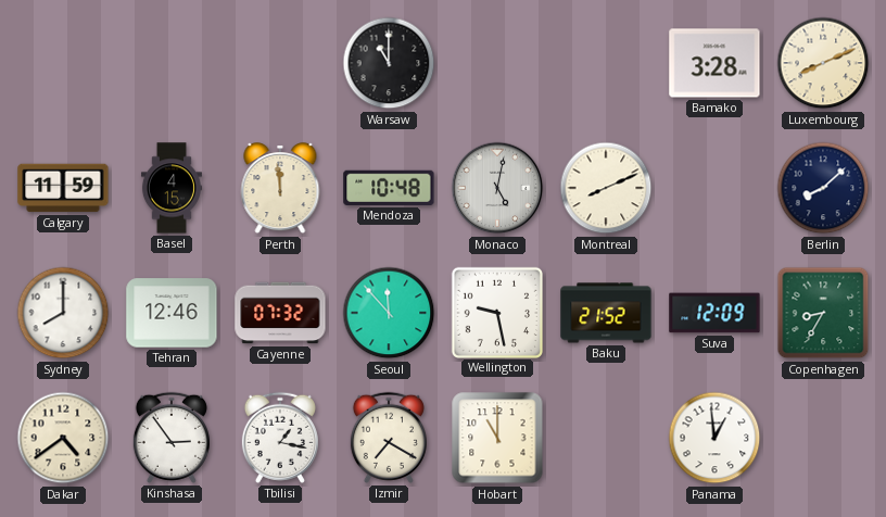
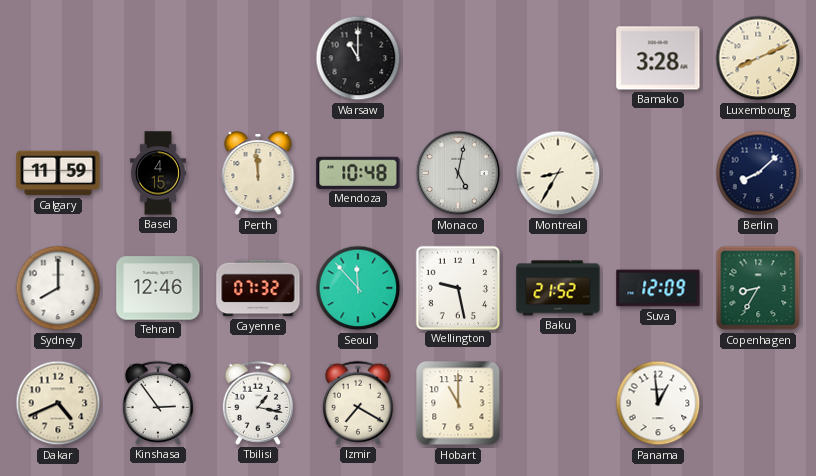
Montreal: 8:11 -> 8:35
Dakar: 4:39 -> 4:41
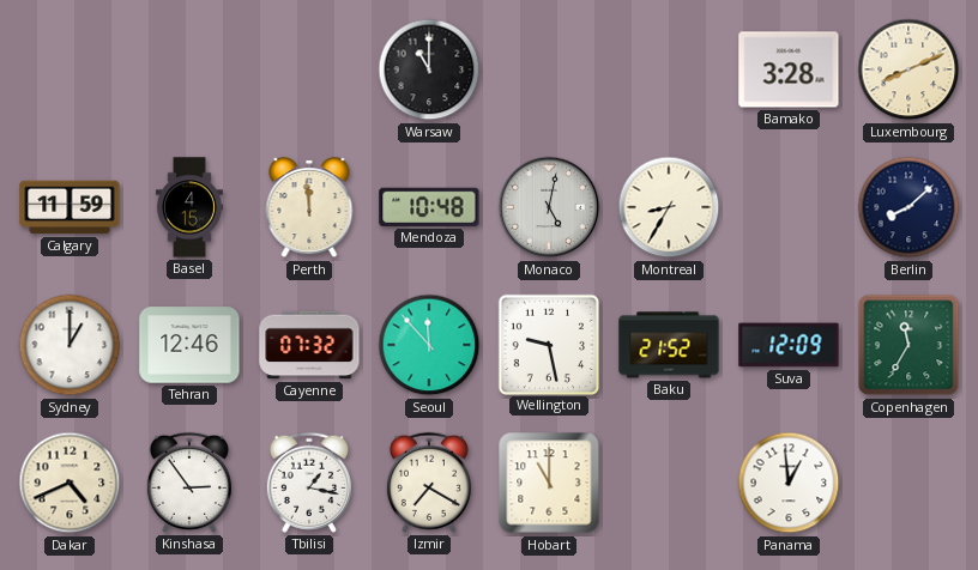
Sydney: 8:00 -> 1:00
Copenhagen: 8:35 -> 11:35
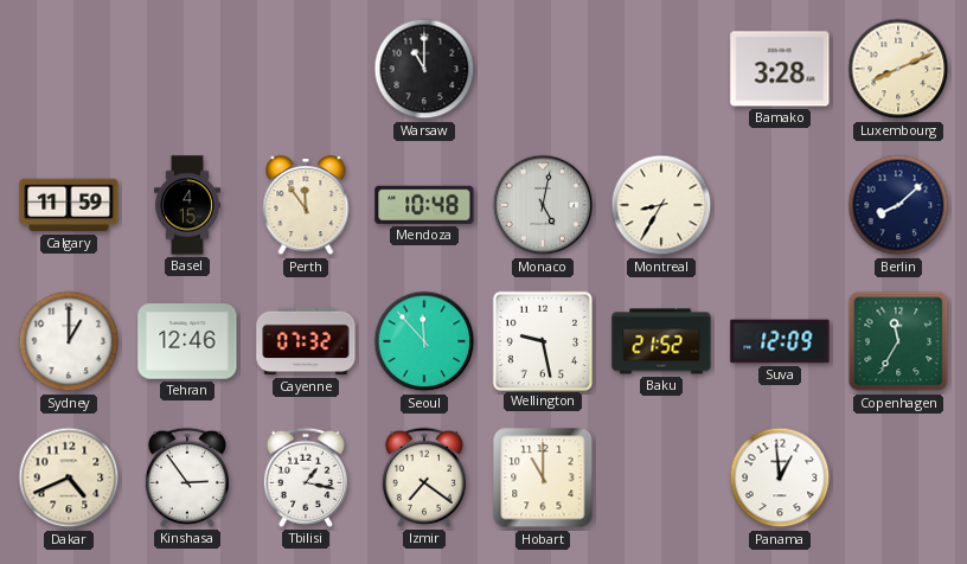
Perth: 11:59 -> 11:54
Izmir: 7:20 -> 7:21
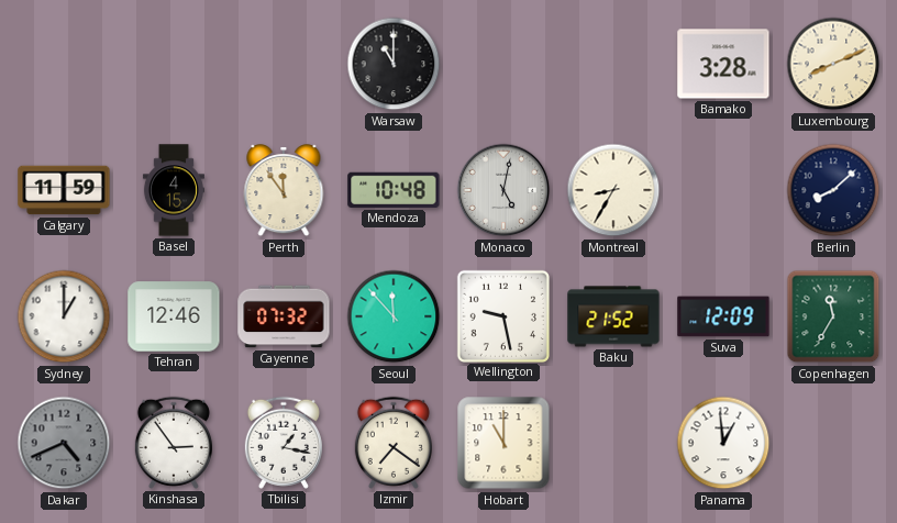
Dakar dial: cream -> grey
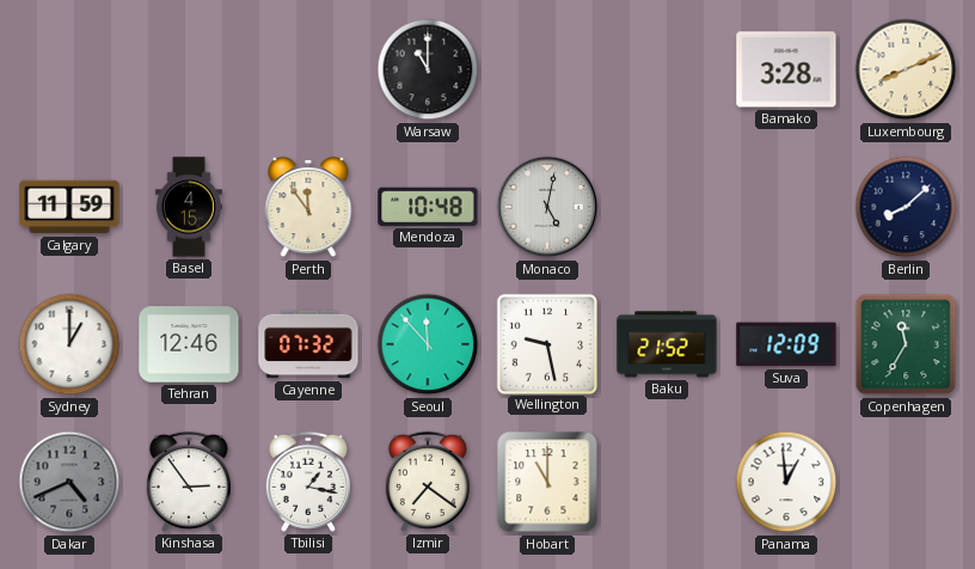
Montreal: 8:35 -> none
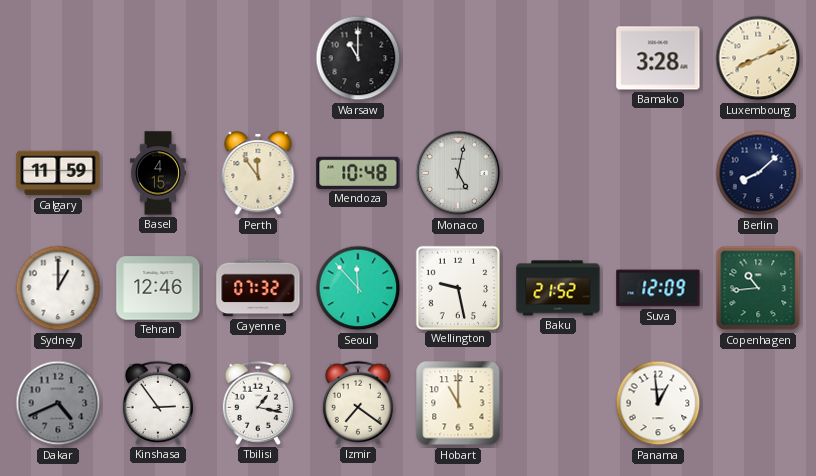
Copenhagen: 11:35 -> 10:44
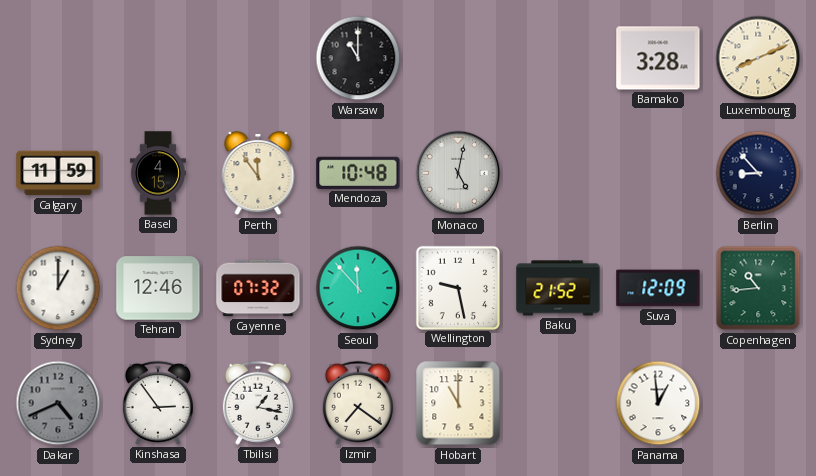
Berlin: 8:08 -> 8:53
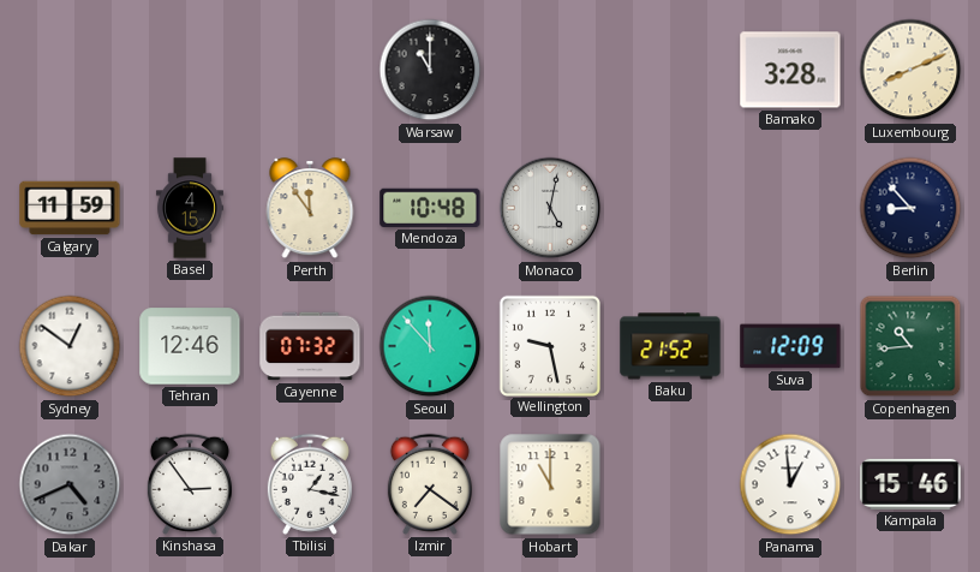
Sydney: 1:00 -> 12:51
Kampala: none -> 15:46
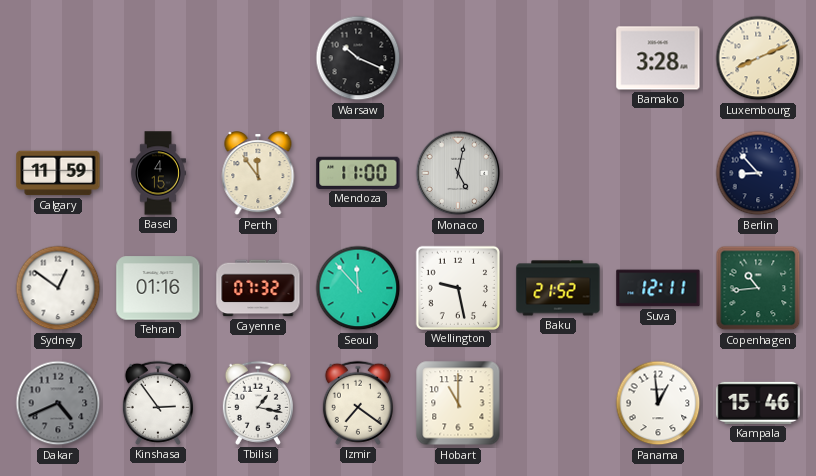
Warsaw: 11:00 -> 10:19
Mendoza: 10:48 -> 11:00
Tehran: 12:46 -> 01:16
Suva: 12:09 -> 12:11
